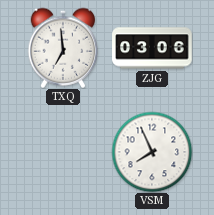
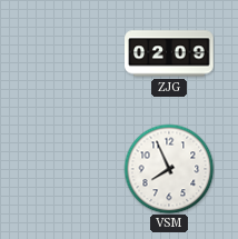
TXQ: 6:59 -> none
ZJG: 03:06 -> 02:09
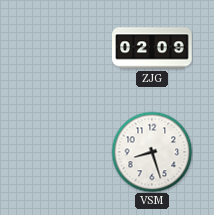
VSM: 7:56 -> 8:27
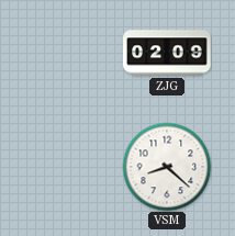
VSM: 8:27 -> 8:22
